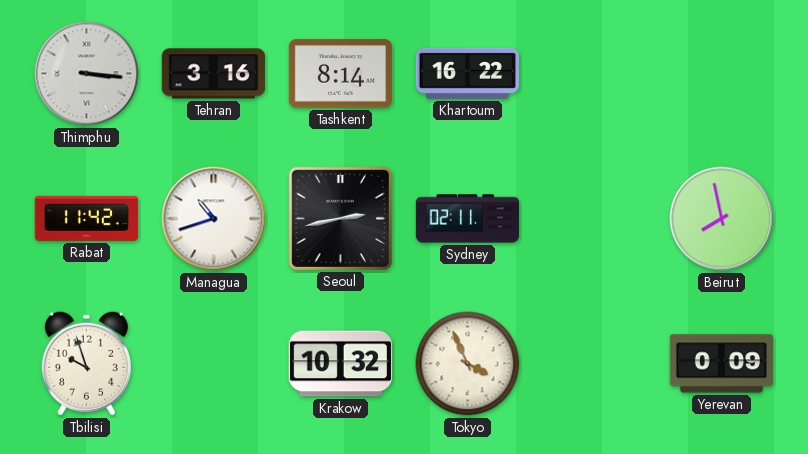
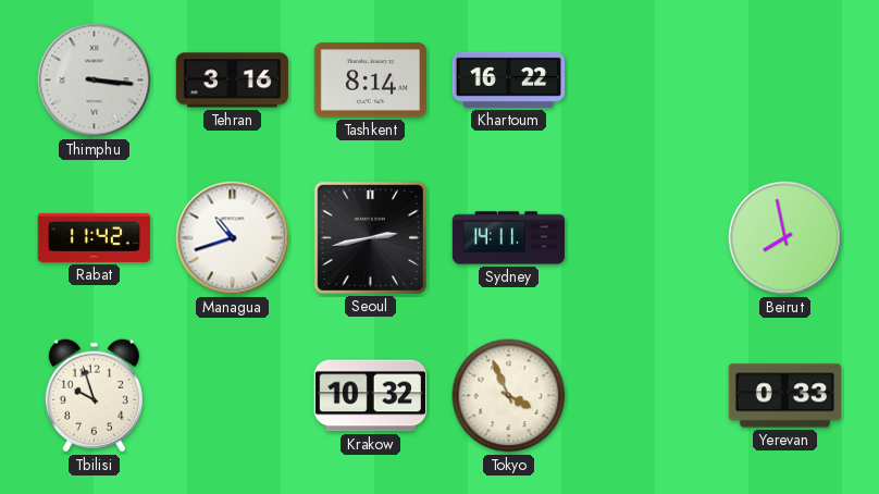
Sydney: 02:11 -> 14:11
Yerevan: 0:09 -> 0:33
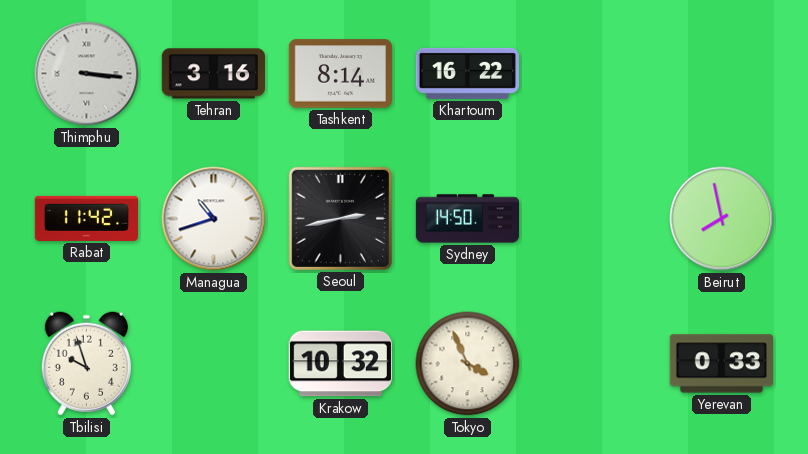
Sydney: 14:11 -> 14:50
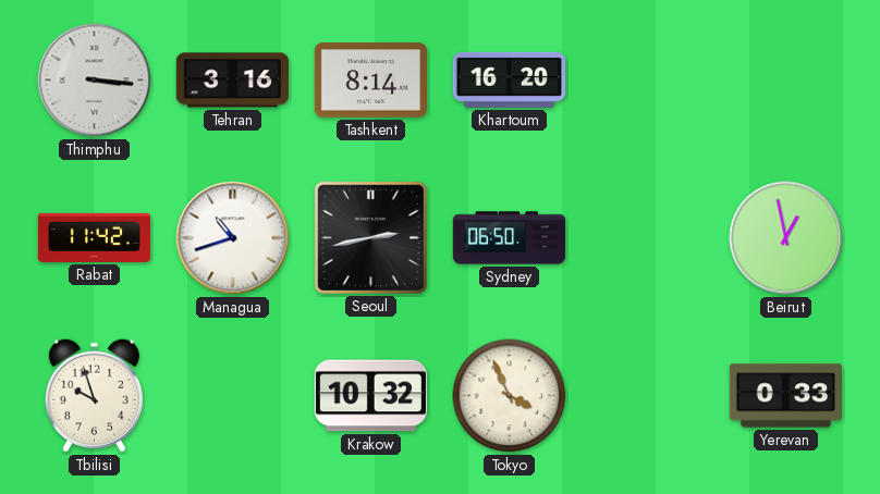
Khartoum: 16:22 -> 16:20
Sydney: 14:50 -> 06:50
Beirut: 7:58 -> 12:58
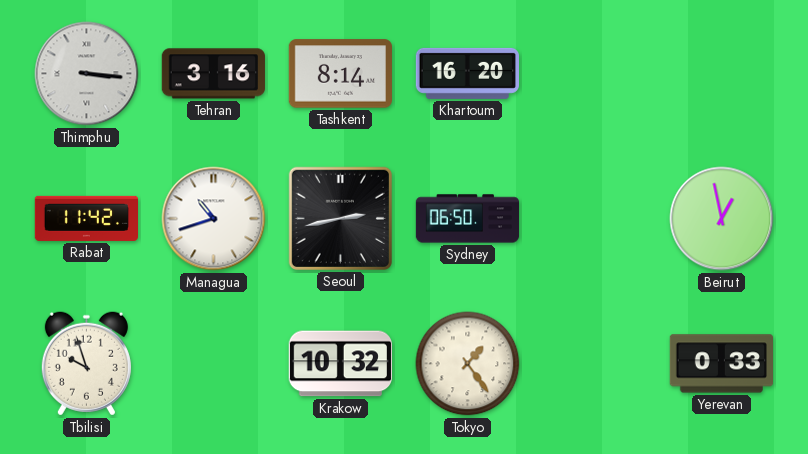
Tokyo: 3:56 -> 1:24
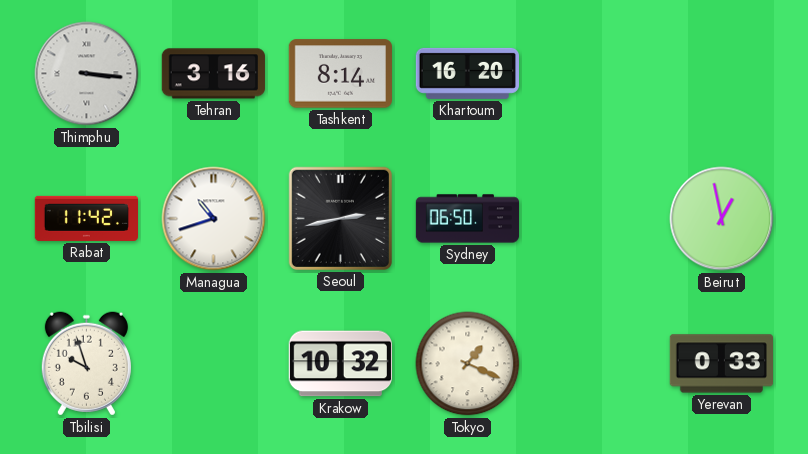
Tokyo: 1:24 -> 1:19
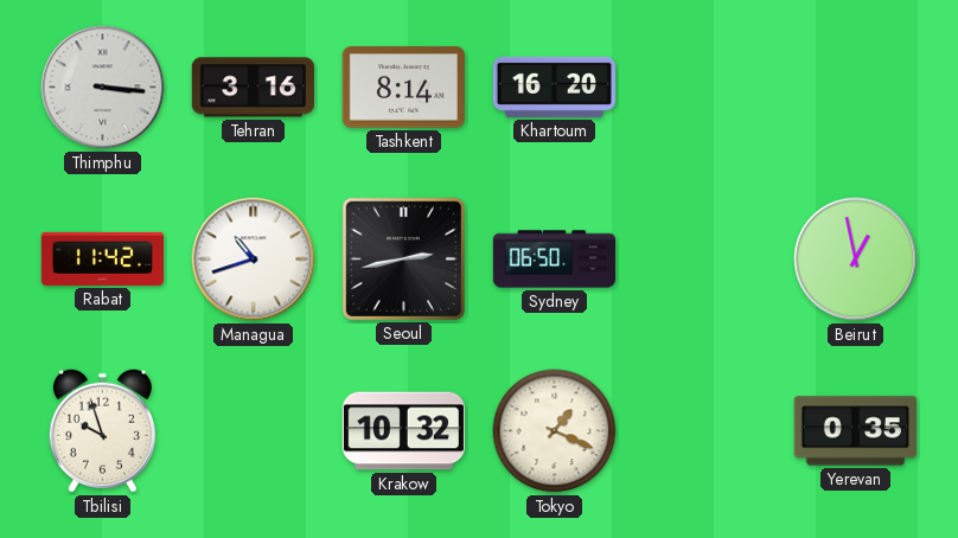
Yerevan: 0:33 -> 0:35
